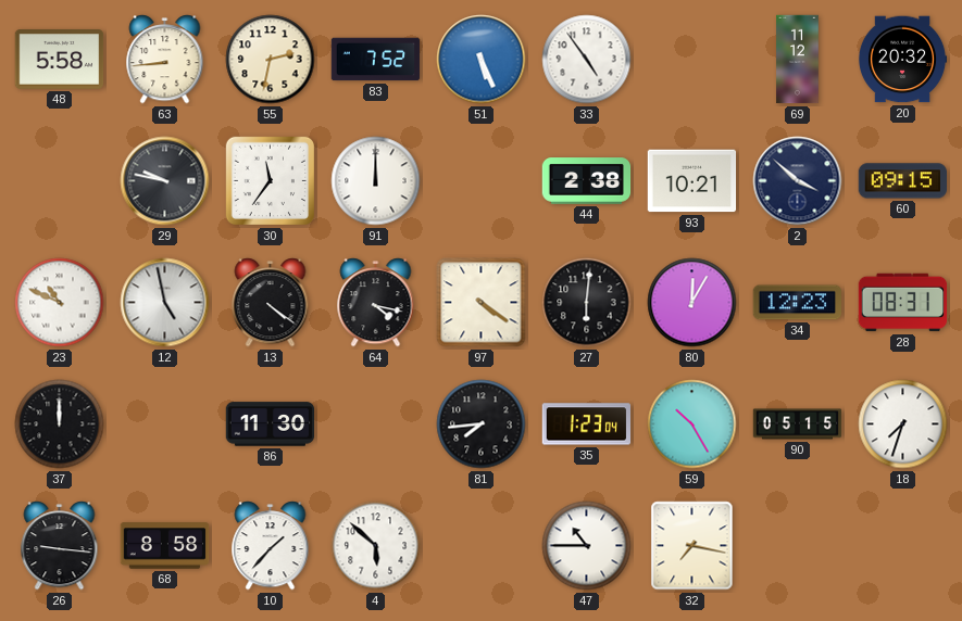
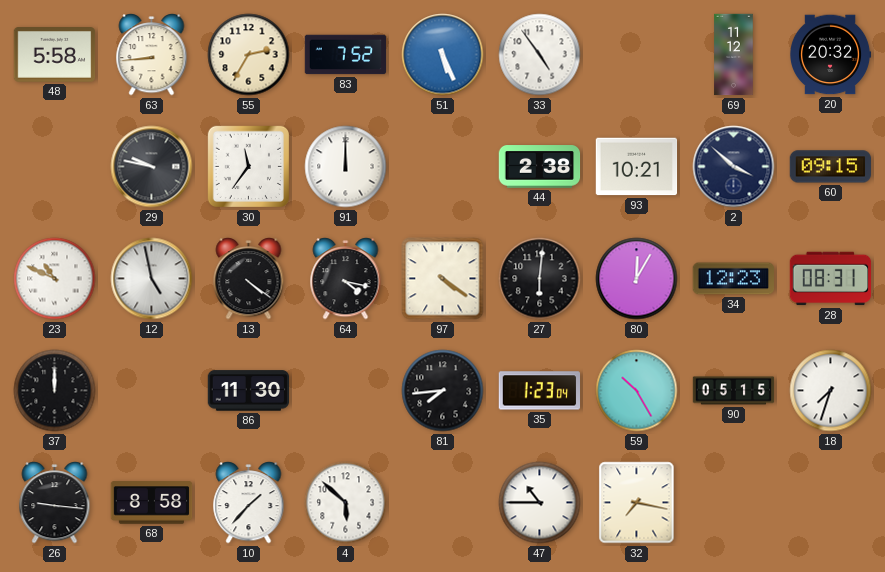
55: 2:32 -> 2:35
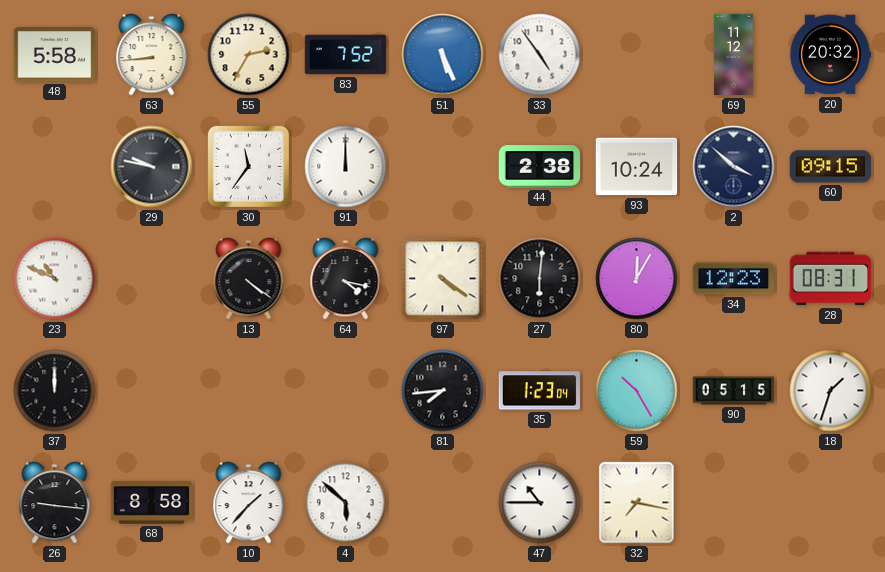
93: 10:21 -> 10:24
12: 4:58 -> none
86: 11:30 -> none
18: 7:33 -> 1:33
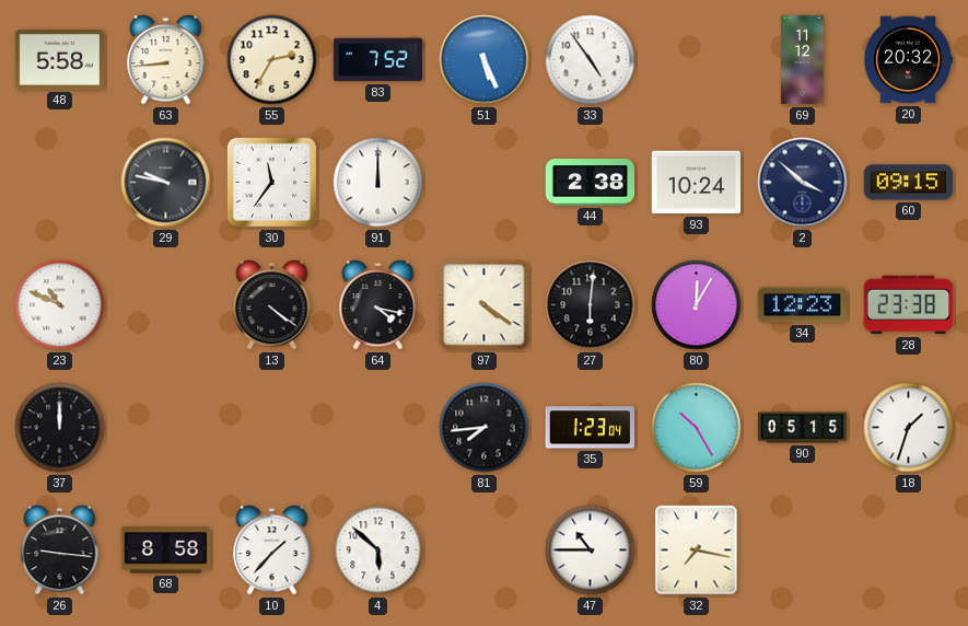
28: 08:31 -> 23:38
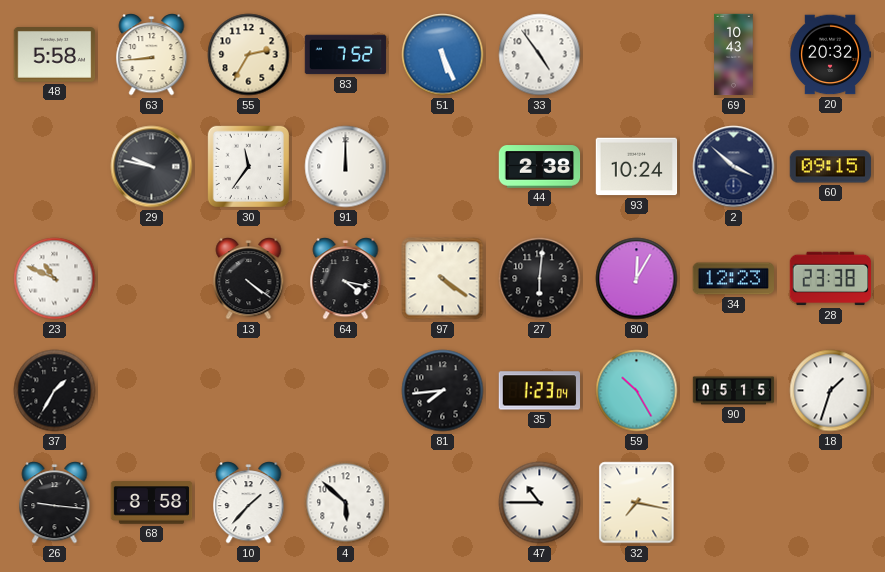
69: 11:12 -> 10:43
37: 12:00 -> 1:35
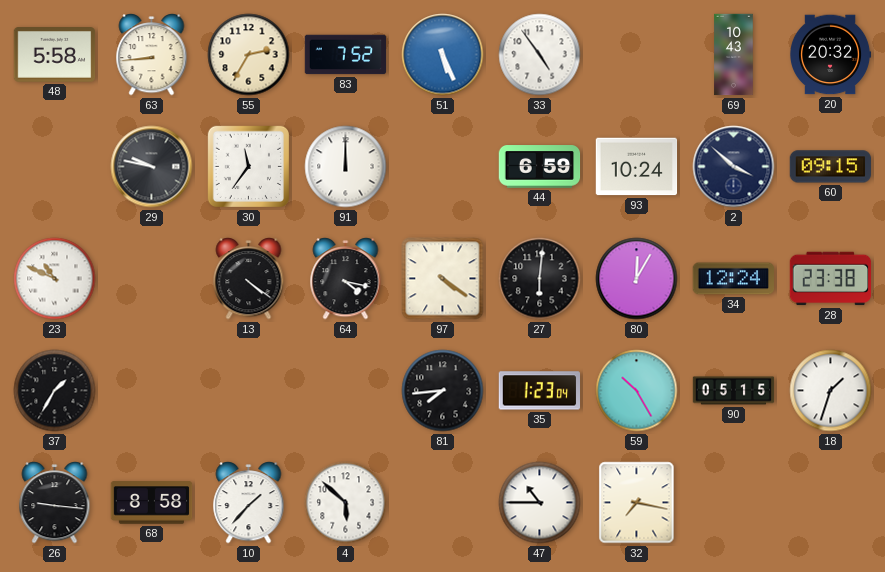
44: 2:38 -> 6:59
34: 12:23 -> 12:24
